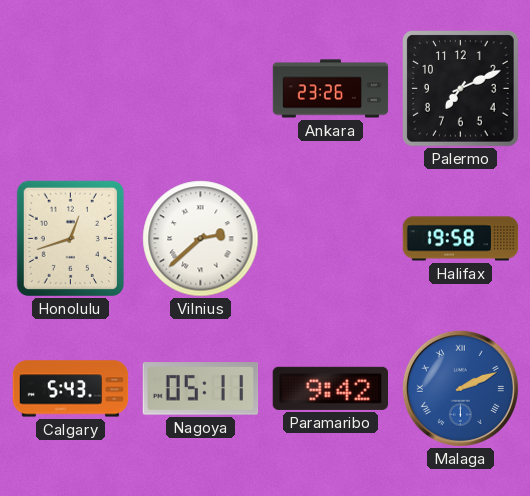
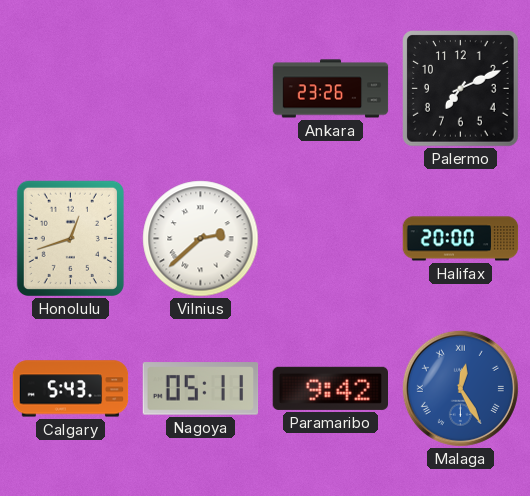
Halifax: 19:58 -> 20:00
Malaga: 2:11 -> 12:25
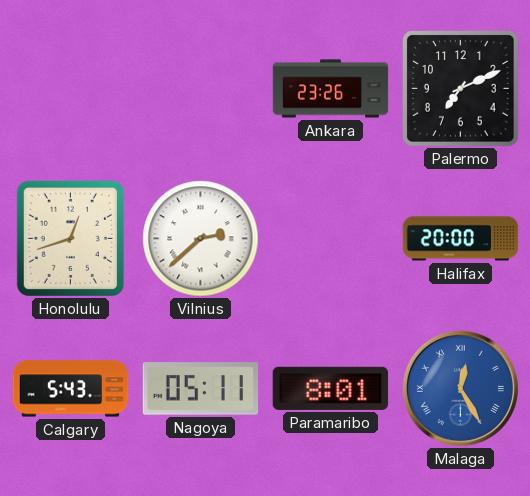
Paramaribo: 9:42 -> 8:01
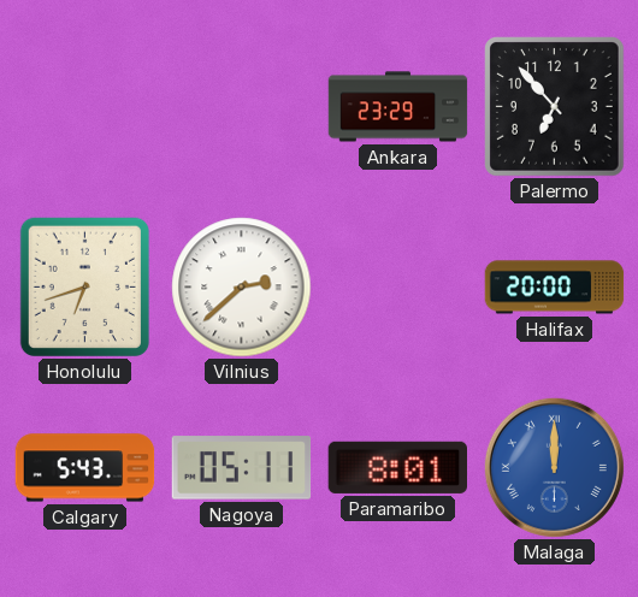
Ankara: 23:26 -> 23:29
Palermo: 7:11 -> 6:53
Honolulu: 12:42 -> 6:42
Malaga: 12:25 -> 12:00
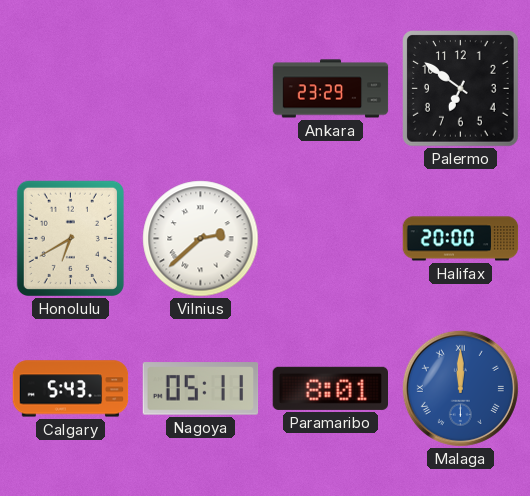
Palermo: 6:53 -> 6:51
Honolulu: 6:42 -> 6:40
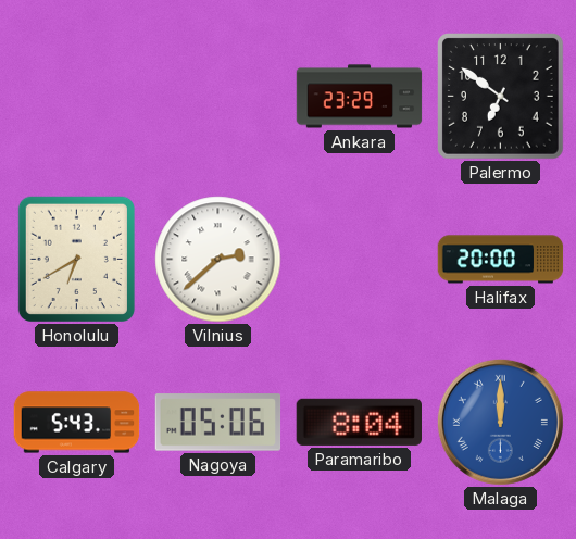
Nagoya: 05:11 -> 05:06
Paramaribo: 8:01 -> 8:04
